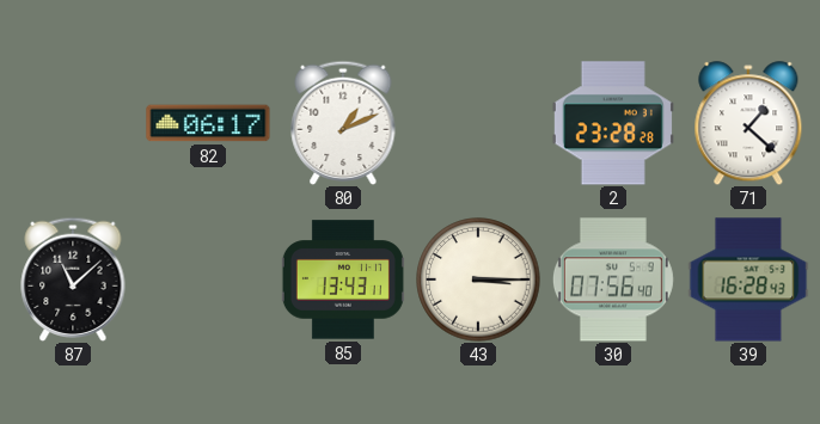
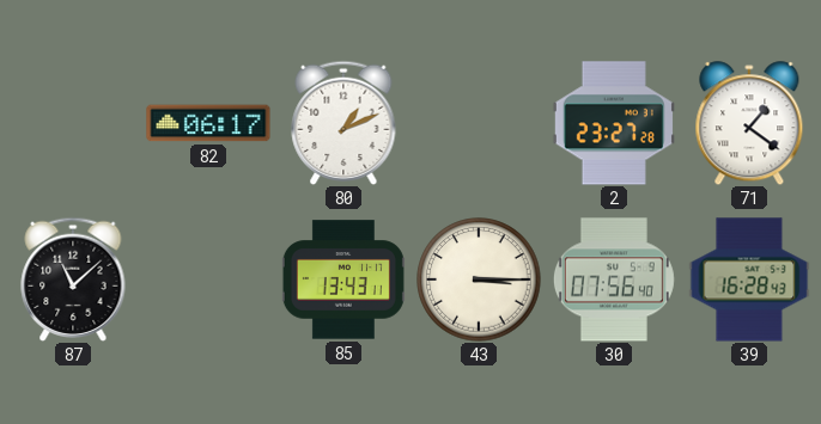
2: 23:28 -> 23:27
71: 1:22 -> 1:21
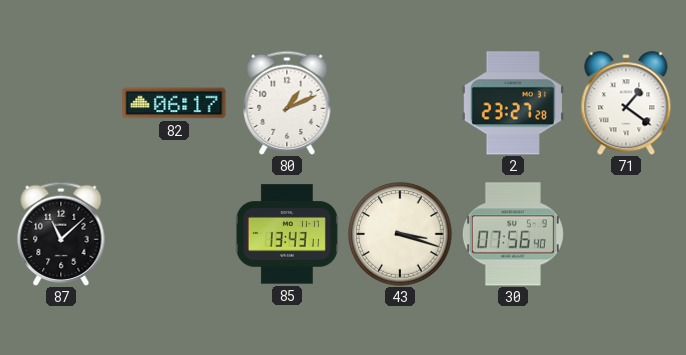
43: 3:15 -> 3:18
39: 16:28 -> none
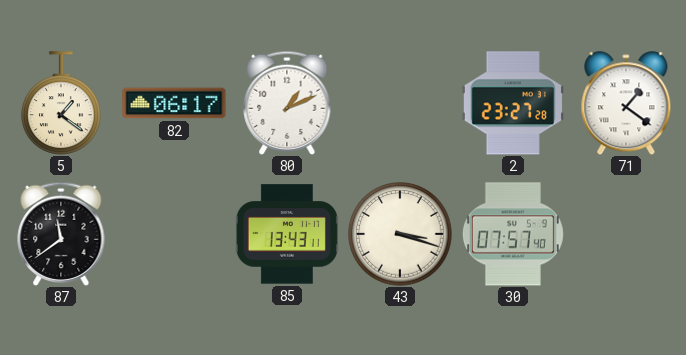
5: none -> 1:21
87: 11:08 -> 11:39
30: 07:56 -> 07:57
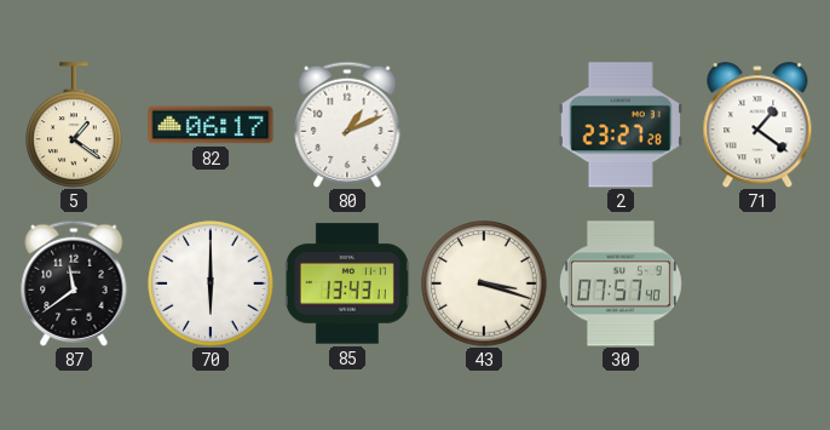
70: none -> 6:00
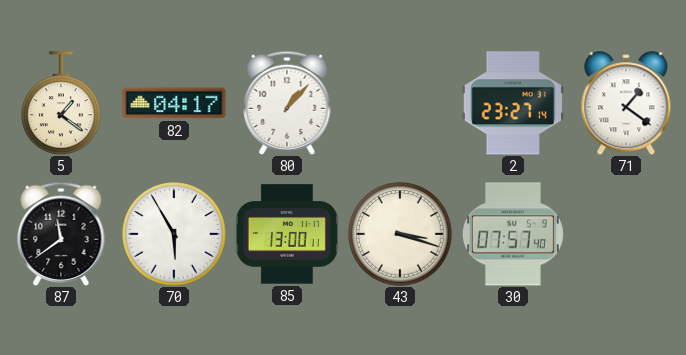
82: 06:17 -> 04:17
80: 1:11 -> 1:07
2: 23:27:28 -> 23:27:14
70: 6:00 -> 5:55
85: 13:43 -> 13:00
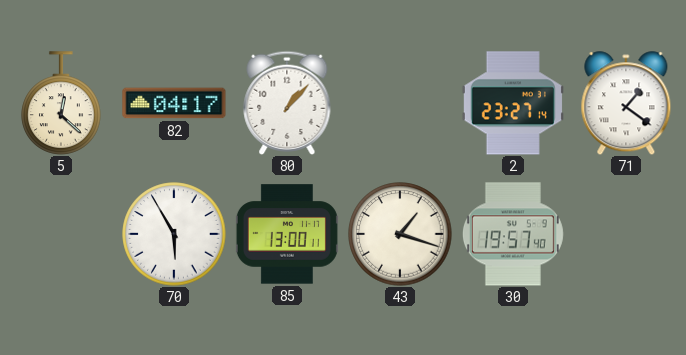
5: 1:21 -> 12:22
87: 11:39 -> none
43: 3:18 -> 1:18
30: 07:57 -> 19:57
